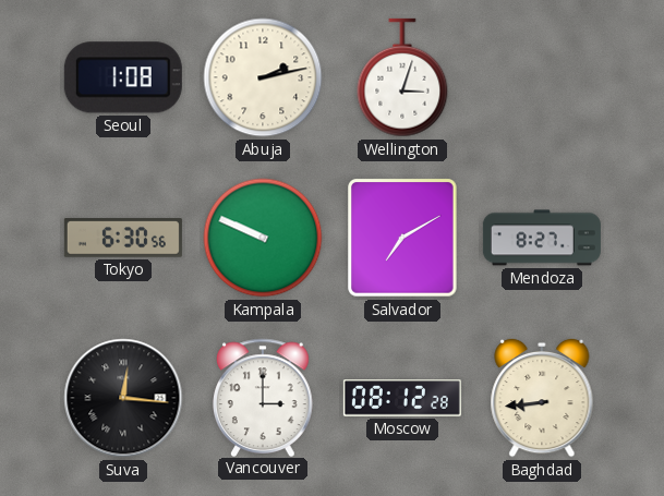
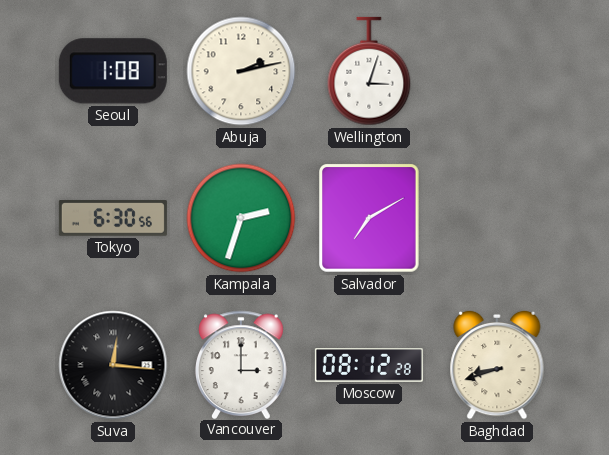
Kampala: 9:49 -> 2:33
Mendoza: 8:27 -> none
Baghdad: 8:44 -> 8:42
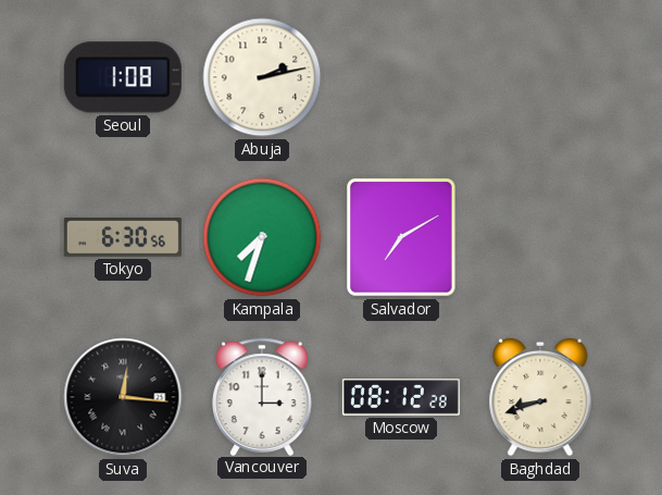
Wellington: 3:03 -> none
Kampala: 2:33 -> 7:33
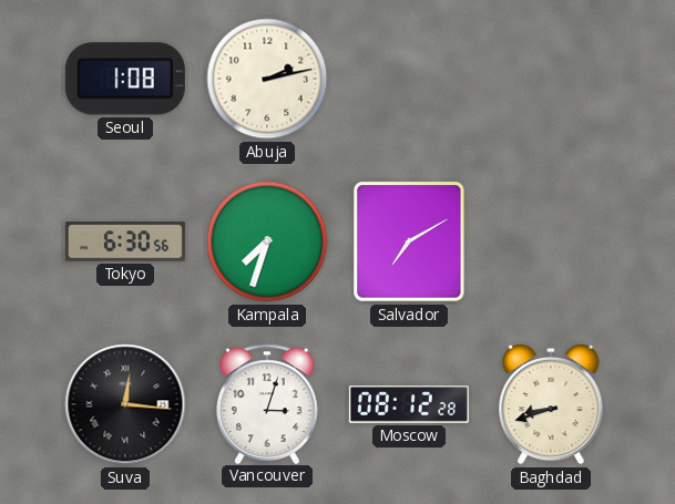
Vancouver: 3:00 -> 3:03
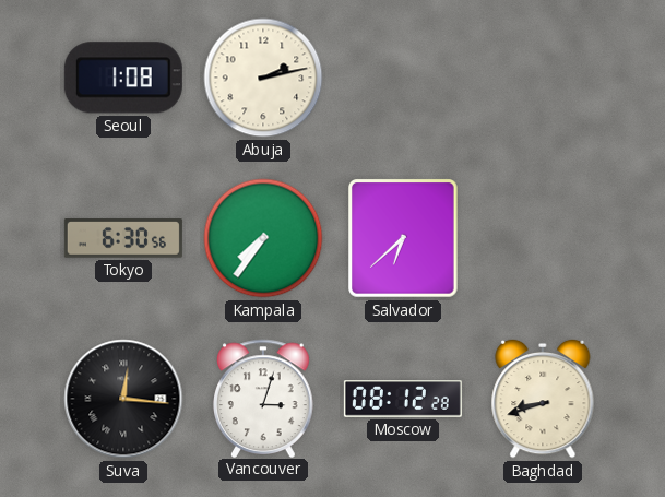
Kampala: 7:33 -> 7:36
Salvador: 7:10 -> 6:38
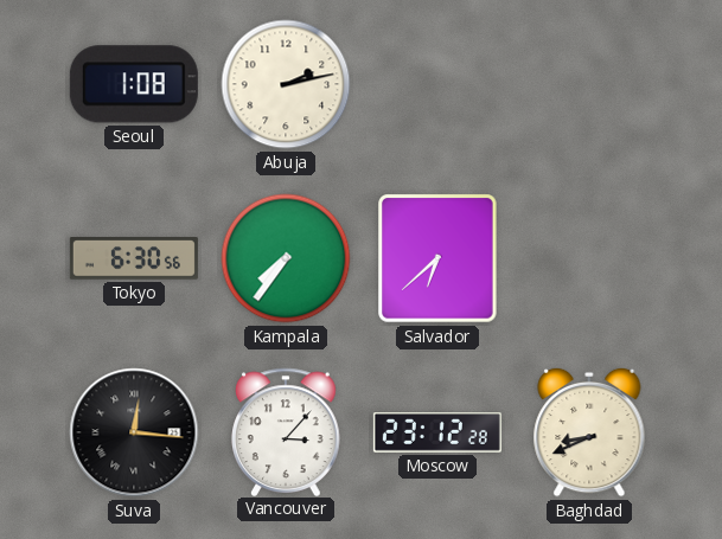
Vancouver: 3:03 -> 3:07
Moscow: 08:12 -> 23:12
Baghdad: 8:42 -> 8:41
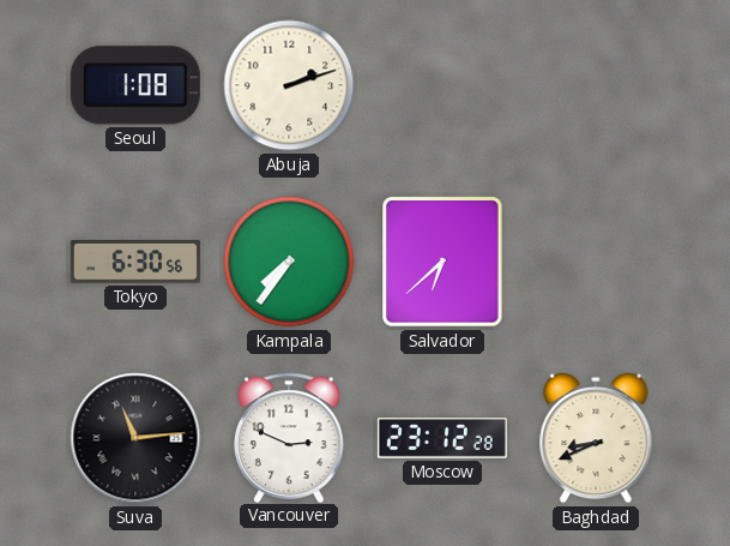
Abuja: 2:13 -> 2:12
Suva: 12:16 -> 11:14
Vancouver: 3:07 -> 2:49
